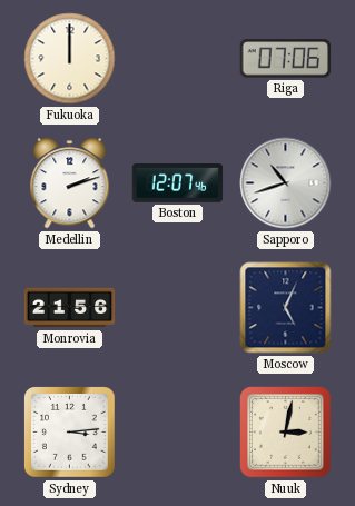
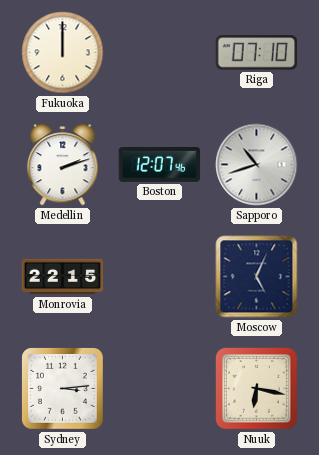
Riga: 07:06 -> 07:10
Monrovia: 21:56 -> 22:15
Nuuk: 3:02 -> 6:17
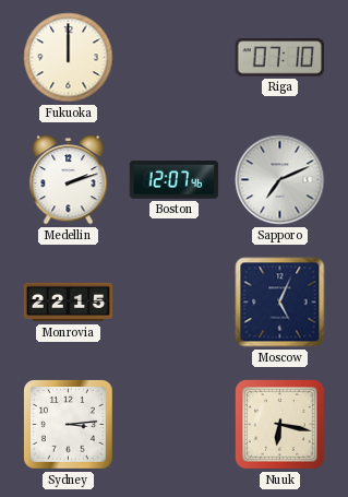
Sapporo: 10:42 -> 7:11
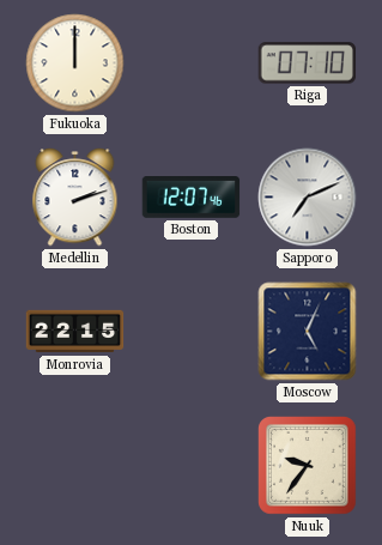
Sydney: 3:14 -> none
Nuuk: 6:17 -> 9:36
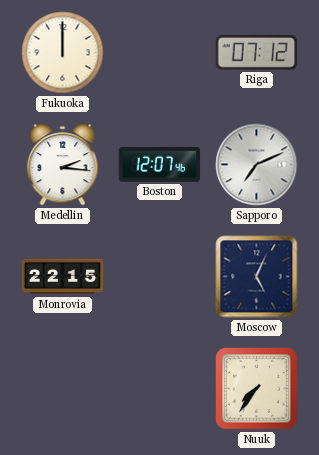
Riga: 07:10 -> 07:12
Medellin: 2:12 -> 2:16
Nuuk: 9:36 -> 7:36
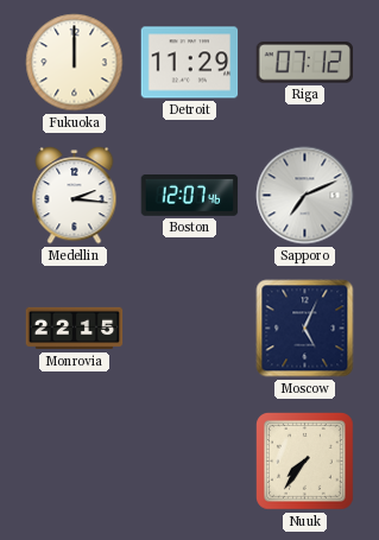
Detroit: none -> 11:29
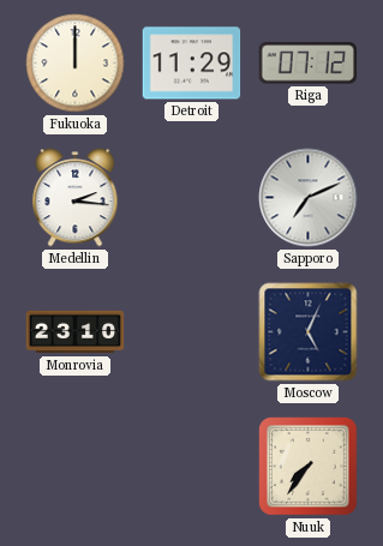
Boston: 12:07 -> none
Monrovia: 22:15 -> 23:10
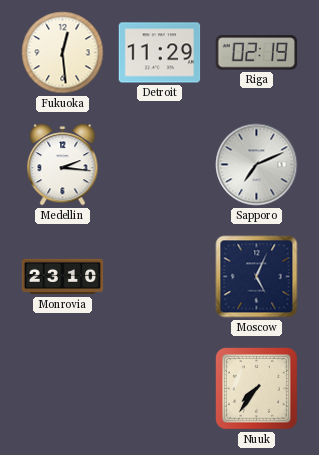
Fukuoka: 12:00 -> 12:29
Riga: 07:12 -> 02:19
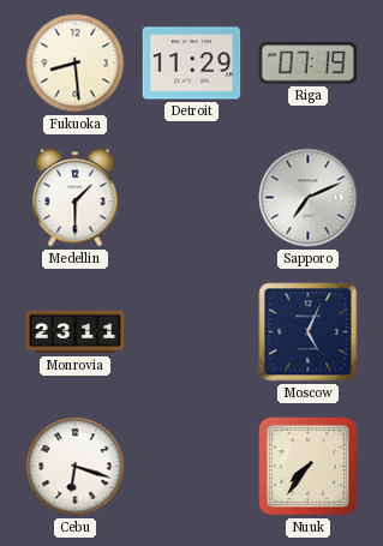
Fukuoka: 12:29 -> 8:29
Riga: 02:19 -> 07:19
Medellin: 2:16 -> 1:30
Monrovia: 23:10 -> 23:11
Cebu: none -> 6:18
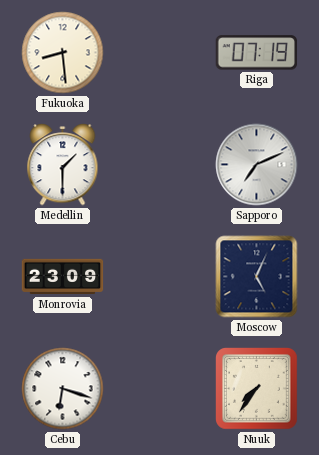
Detroit: 11:29 -> none
Monrovia: 23:11 -> 23:09
